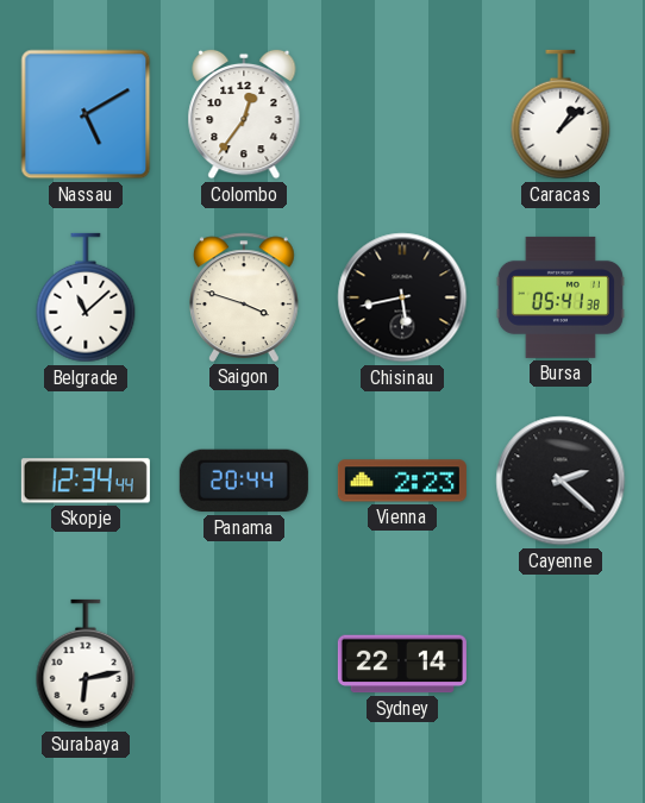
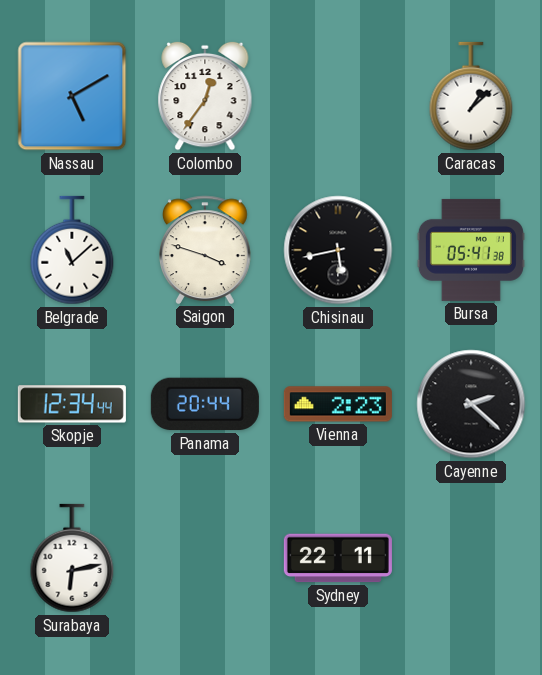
Sydney: 22:14 -> 22:11
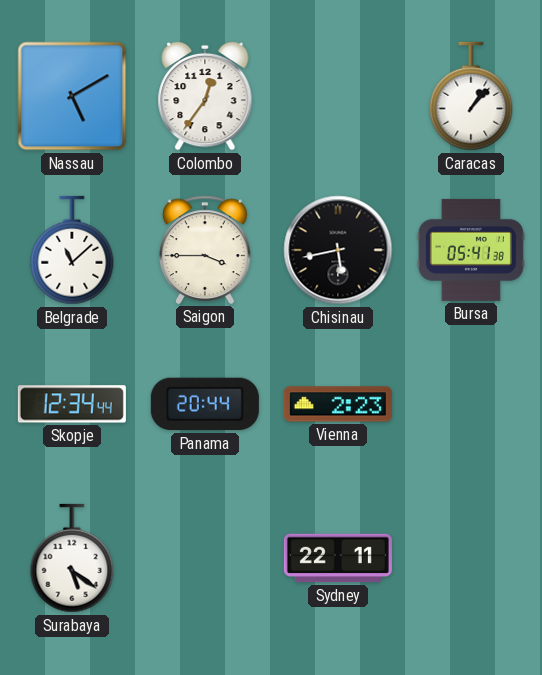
Caracas: 1:08 -> 1:07
Saigon: 3:48 -> 3:45
Cayenne: 2:22 -> none
Surabaya: 6:13 -> 5:21
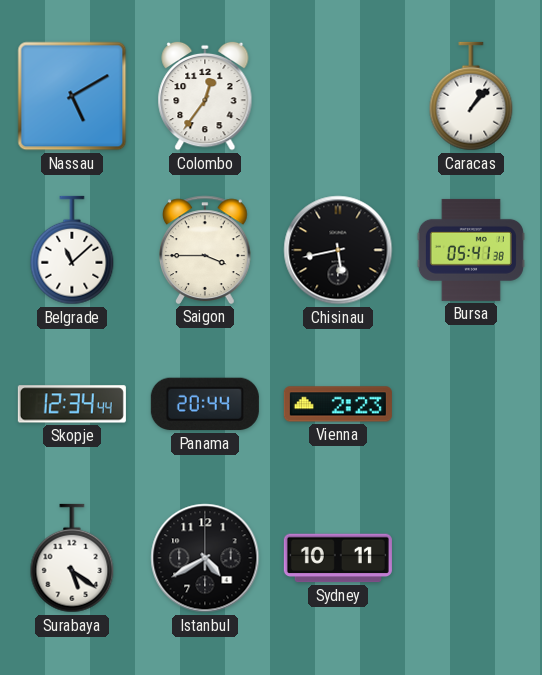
Istanbul: none -> 4:40
Sydney: 22:11 -> 10:11
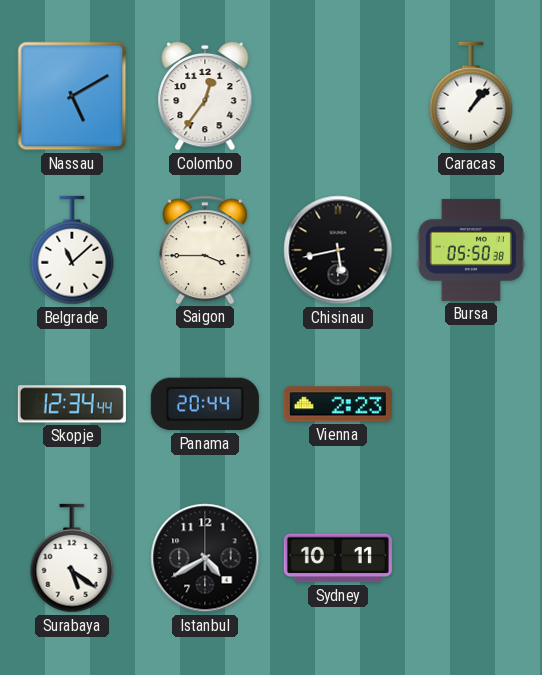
Bursa: 05:41 -> 05:50
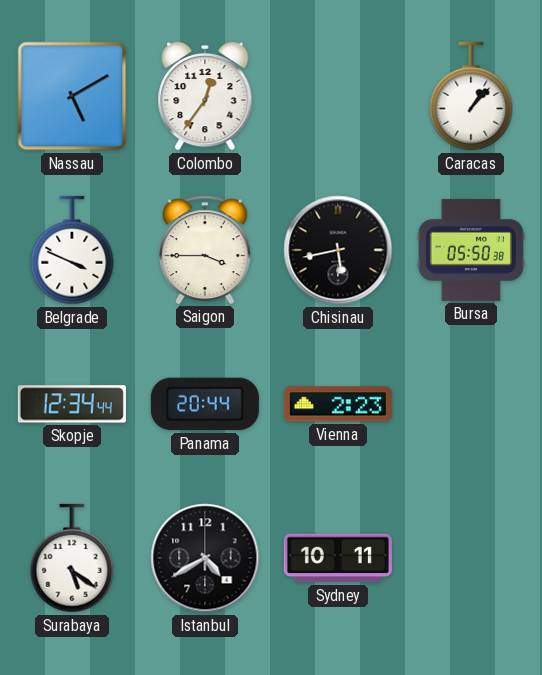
Belgrade: 11:08 -> 3:49
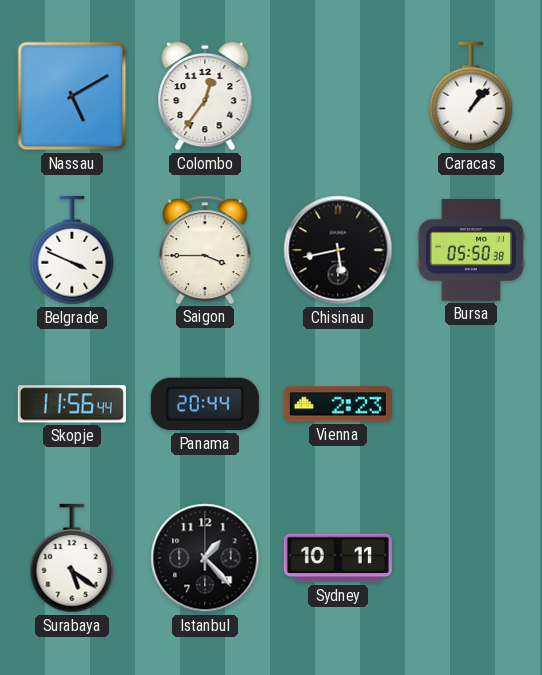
Skopje: 12:34 -> 11:56
Istanbul: 4:40 -> 1:23
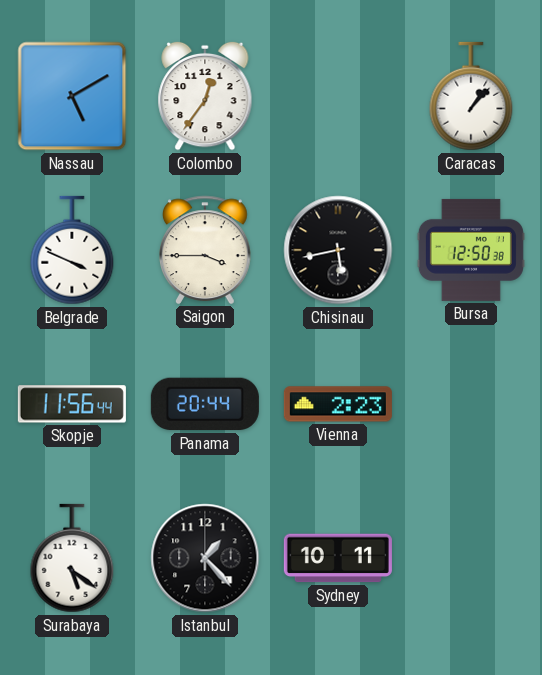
Bursa: 05:50 -> 12:50
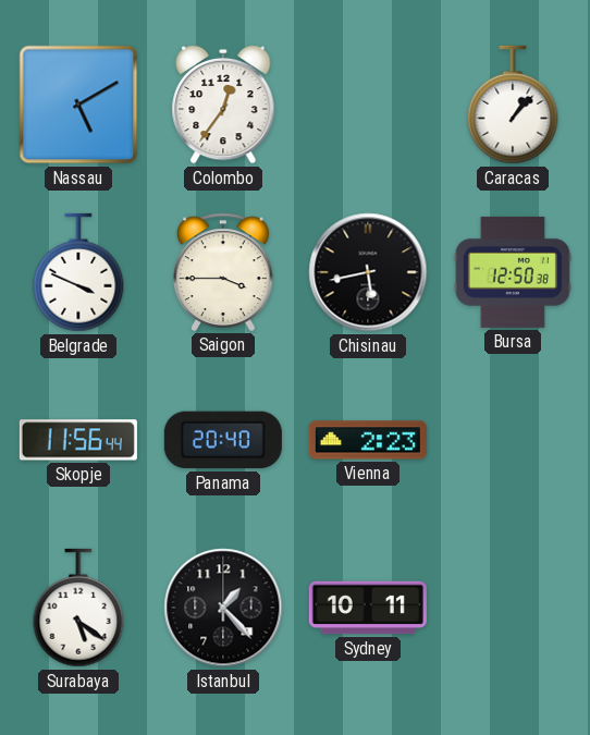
Panama: 20:44 -> 20:40
